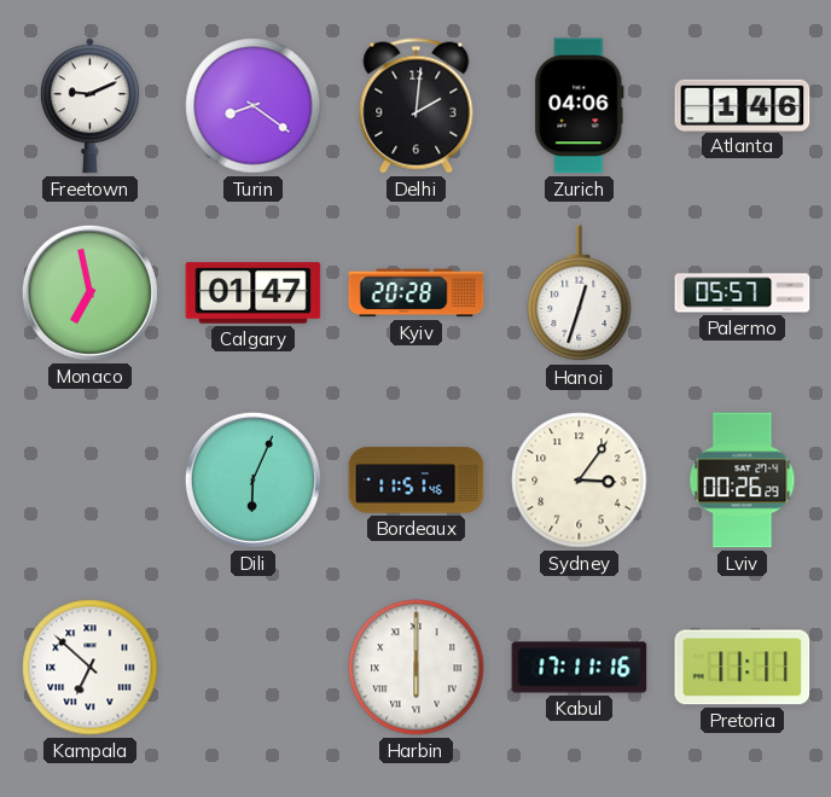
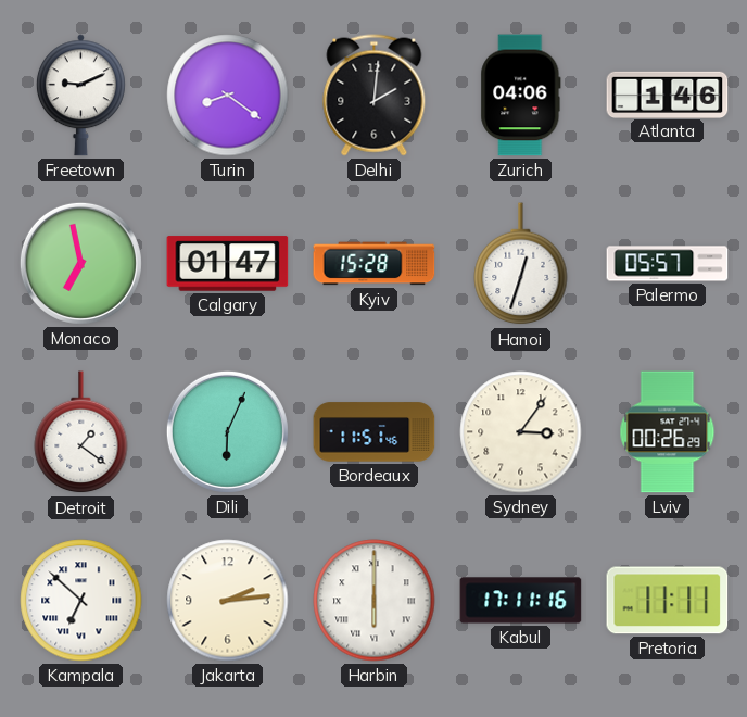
Kyiv: 20:28 -> 15:28
Detroit: none -> 1:21
Jakarta: none -> 2:14
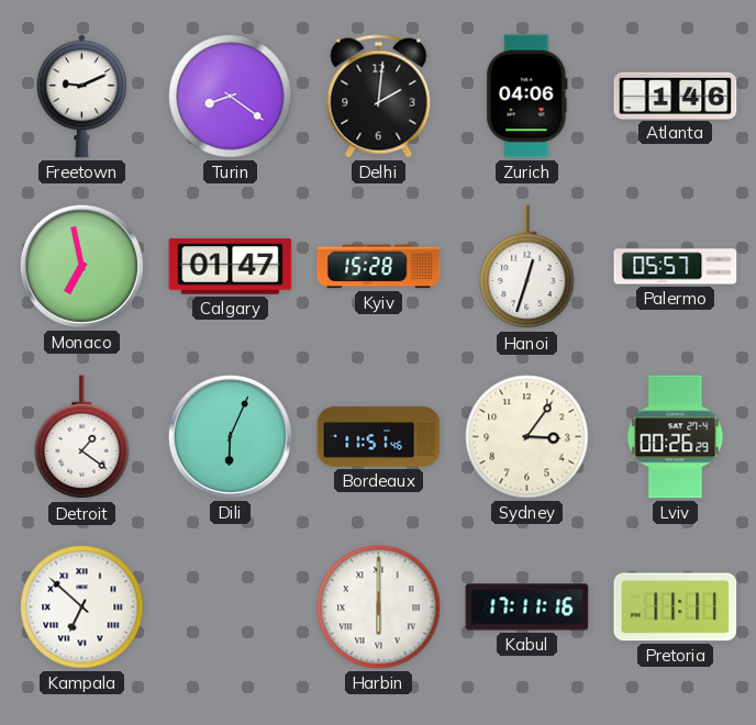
Jakarta: 2:14 -> none
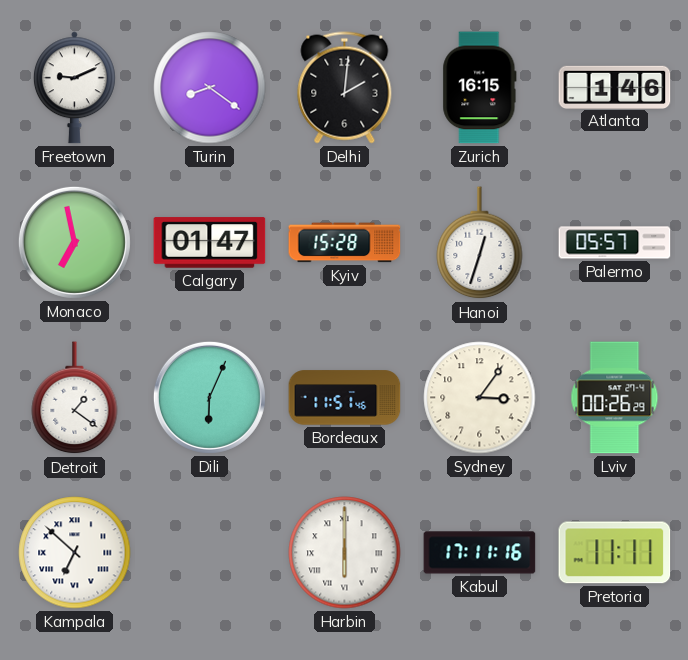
Zurich: 04:06 -> 16:15
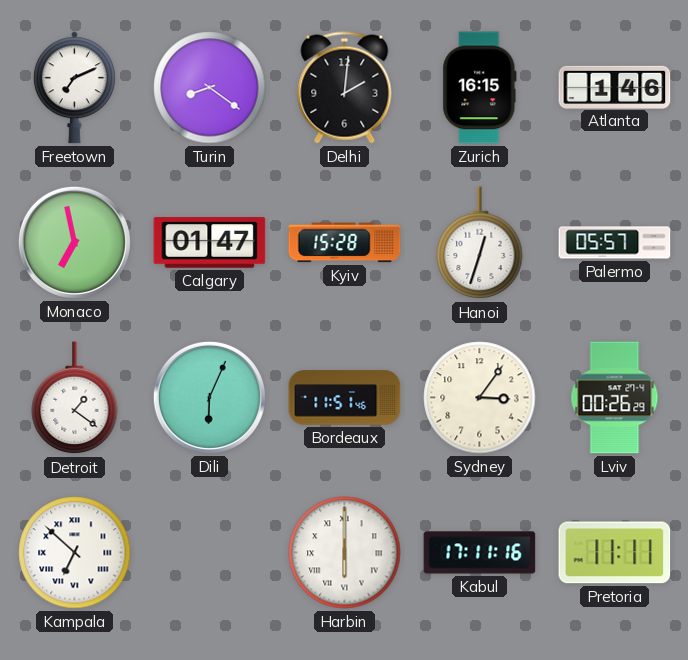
Freetown: 9:11 -> 7:11
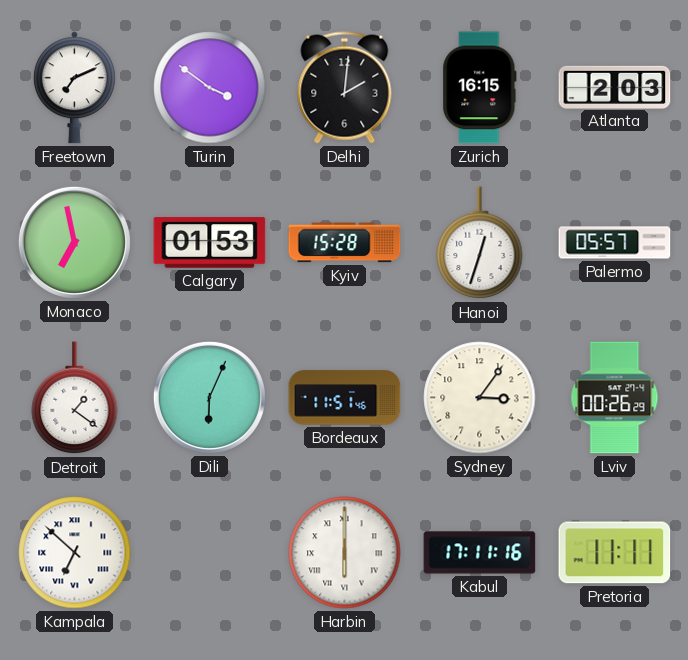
Turin: 8:21 -> 3:51
Atlanta: 1:46 -> 2:03
Calgary: 01:47 -> 01:53
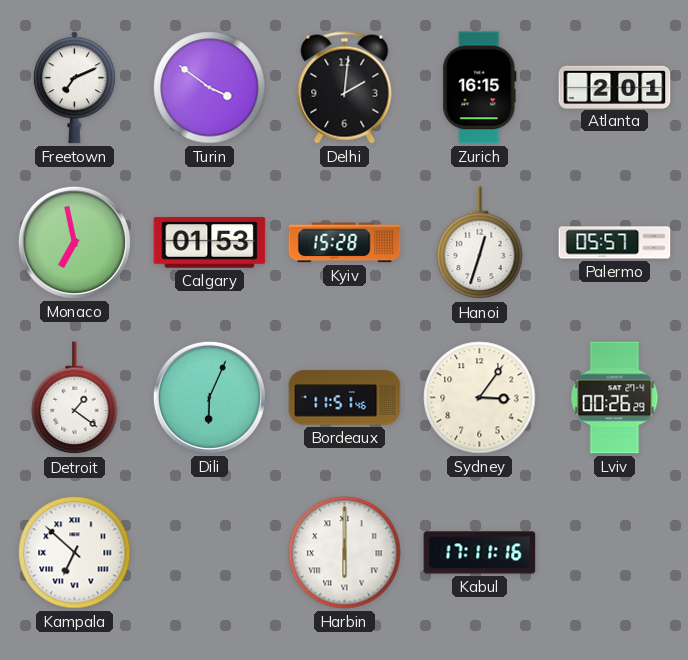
Atlanta: 2:03 -> 2:01
Pretoria: 11:11 -> none
